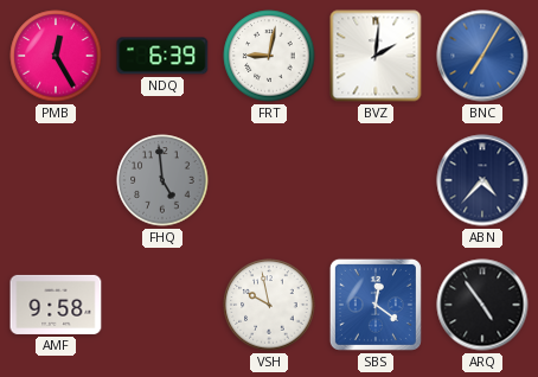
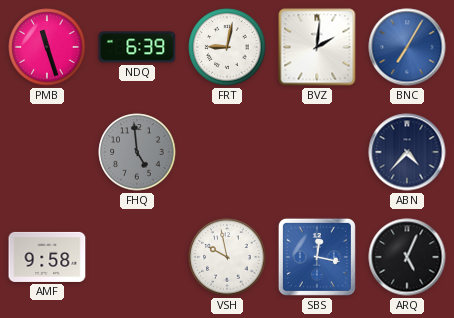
PMB: 12:25 -> 11:27
SBS: 12:21 -> 12:17
ARQ: 4:54 -> 5:04
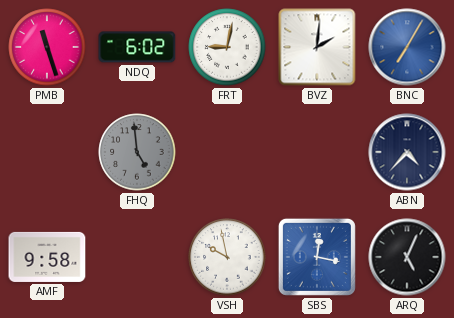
NDQ: 6:39 -> 6:02
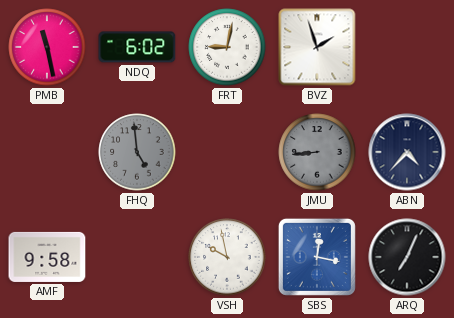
PMB: 11:27 -> 11:28
BVZ: 2:01 -> 1:57
BNC: 7:05 -> none
JMU: none -> 8:44
ARQ: 5:04 -> 7:04
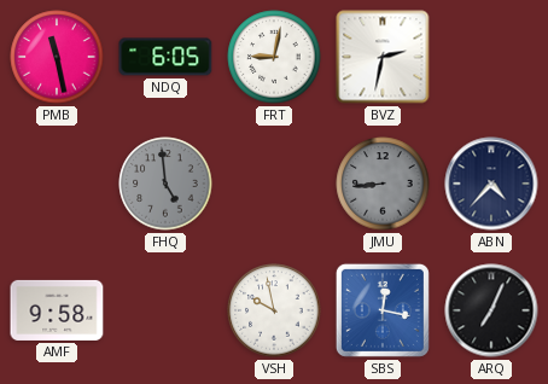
NDQ: 6:02 -> 6:05
BVZ: 1:57 -> 2:32
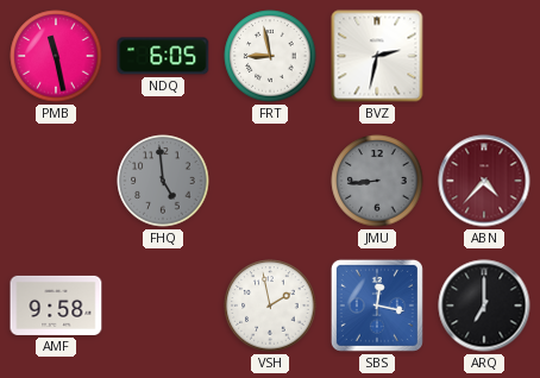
FRT: 9:02 -> 8:58
ABN dial: navy -> burgundy
VSH: 9:58 -> 1:58
ARQ: 7:04 -> 7:00
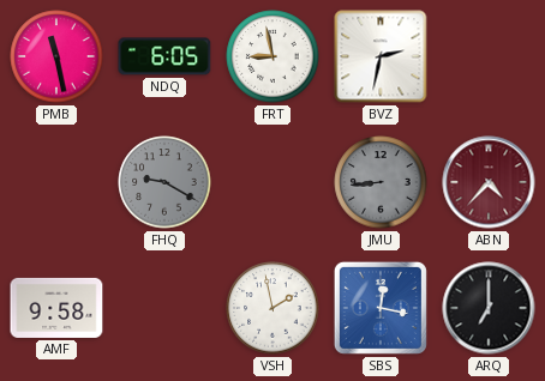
FHQ: 4:59 -> 9:20
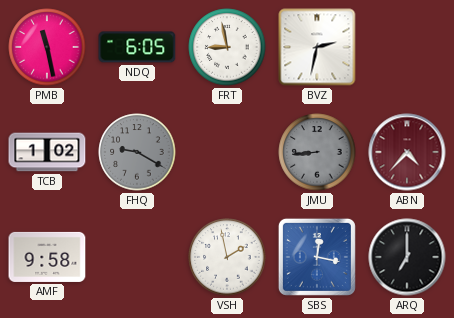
TCB: none -> 1:02
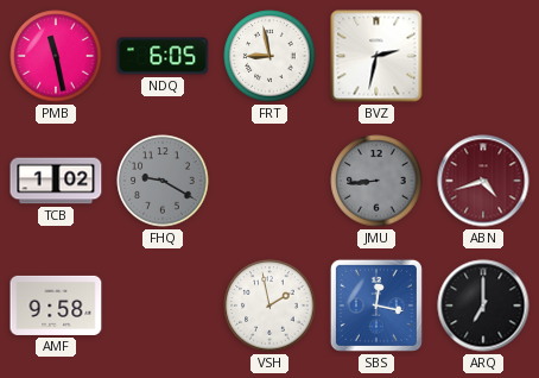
ABN: 4:37 -> 4:42
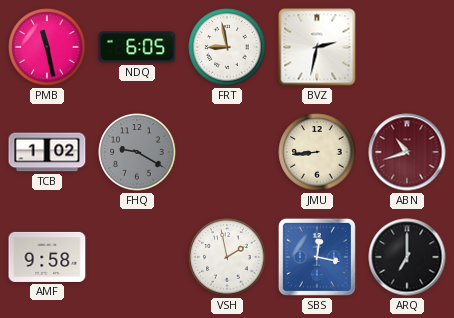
JMU dial: grey -> cream
ABN: 4:42 -> 10:42
